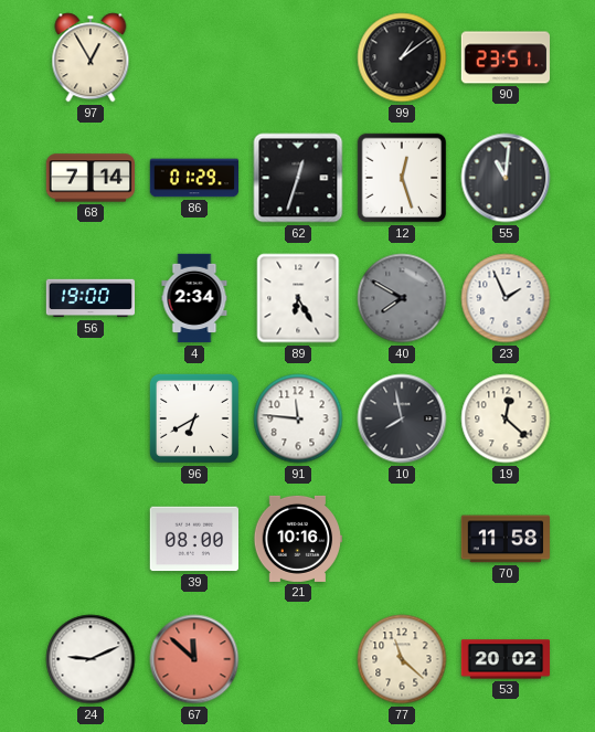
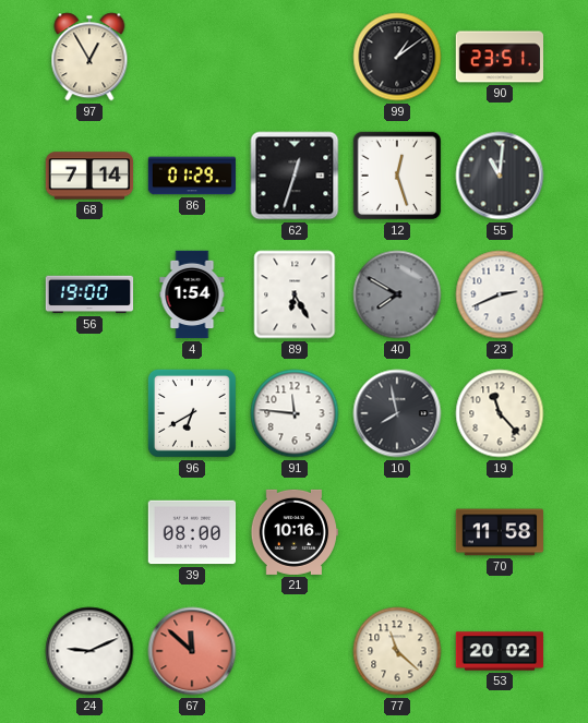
4: 2:34 -> 1:54
23: 1:56 -> 2:41
19: 12:22 -> 11:23
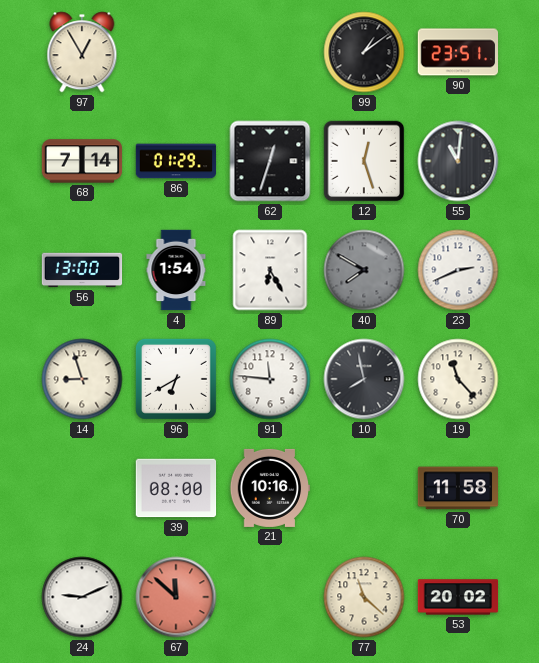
56: 19:00 -> 13:00
14: none -> 8:57
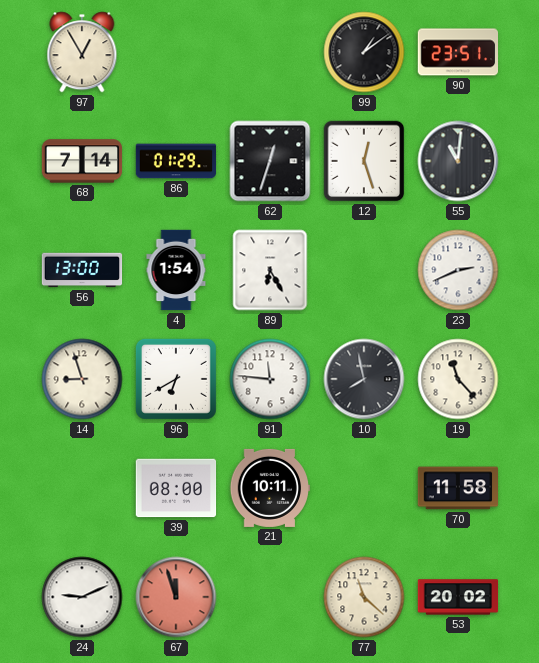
40: 7:50 -> none
21: 10:16 -> 10:11
67: 11:52 -> 11:57
